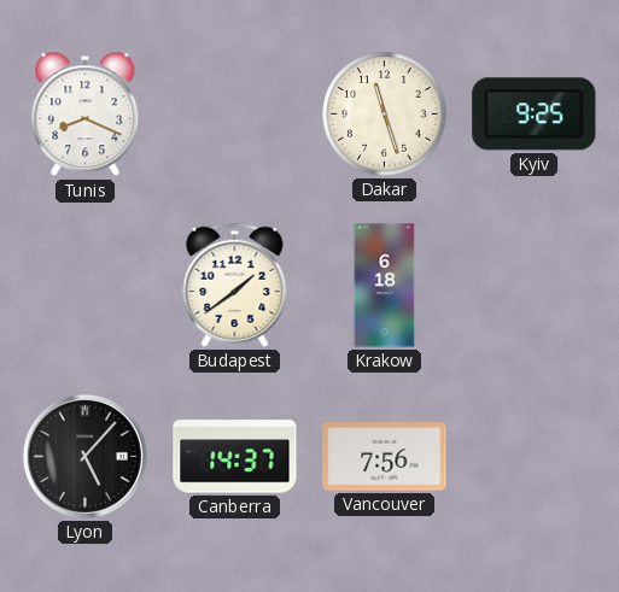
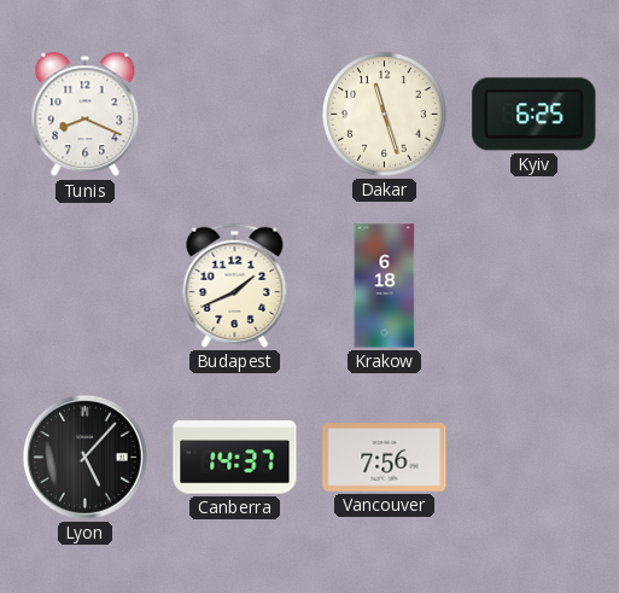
Kyiv: 9:25 -> 6:25
Budapest: 1:39 -> 1:41
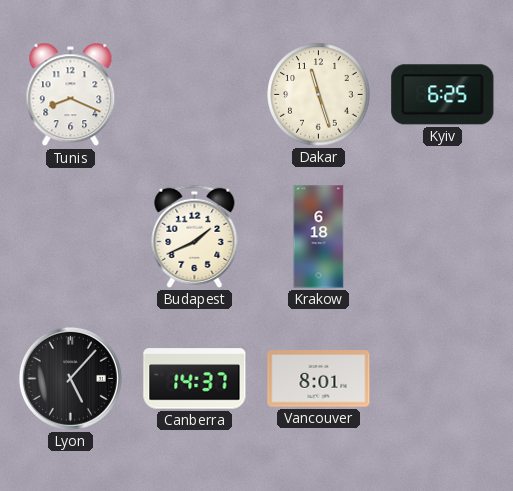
Vancouver: 7:56 -> 8:01
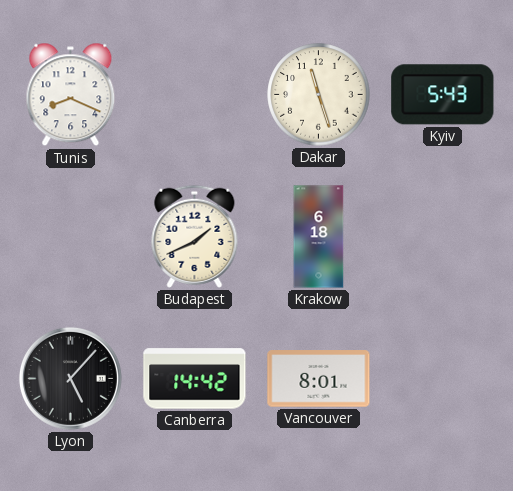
Kyiv: 6:25 -> 5:43
Canberra: 14:37 -> 14:42
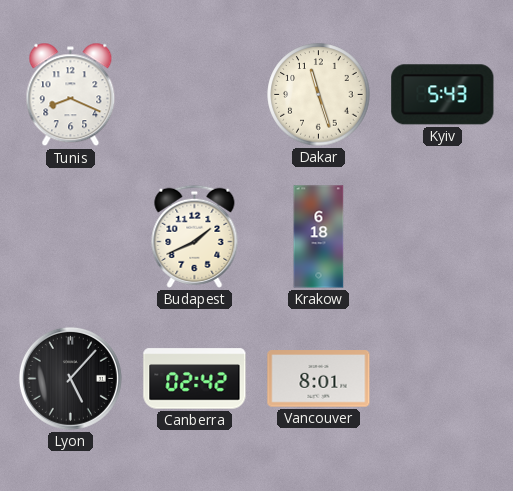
Canberra: 14:42 -> 02:42
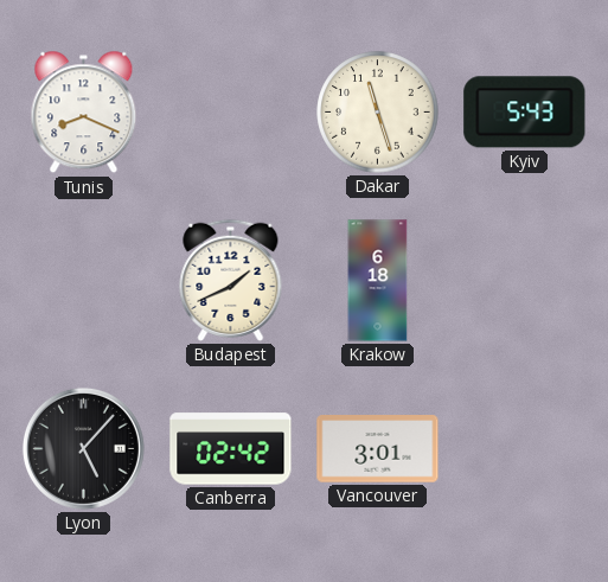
Vancouver: 8:01 -> 3:01
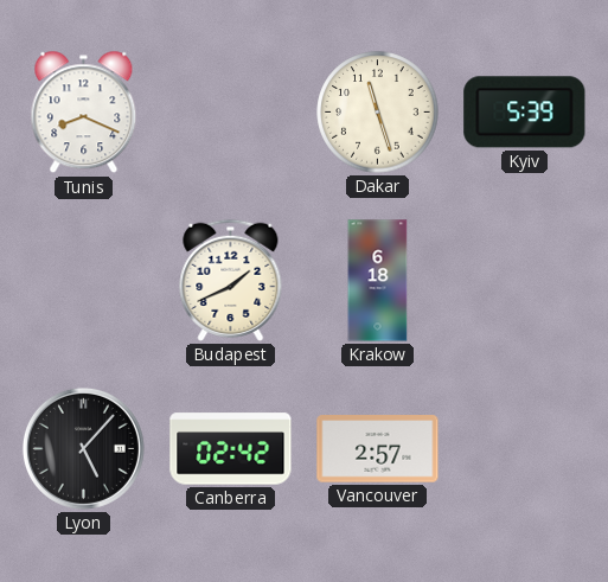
Kyiv: 5:43 -> 5:39
Vancouver: 3:01 -> 2:57
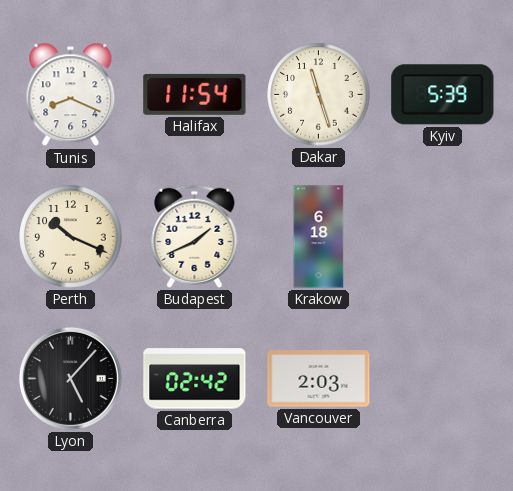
Halifax: none -> 11:54
Perth: none -> 10:19
Vancouver: 2:57 -> 2:03
